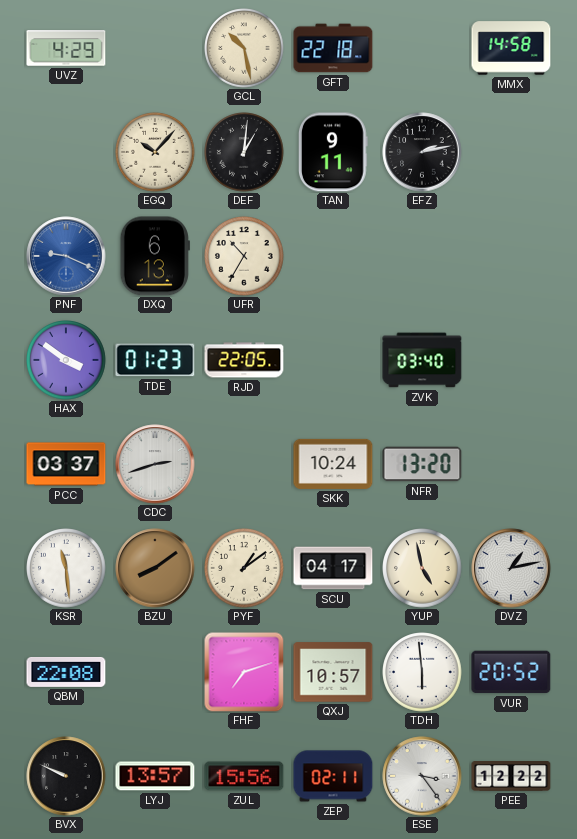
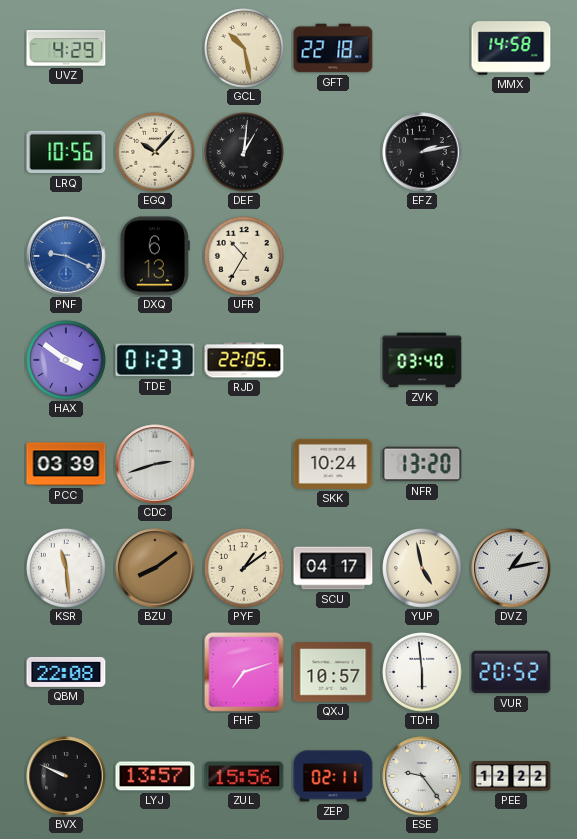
LRQ: none -> 10:56
TAN: 9:11 -> none
PCC: 03:37 -> 03:39
ESE: 3:24 -> 9:24
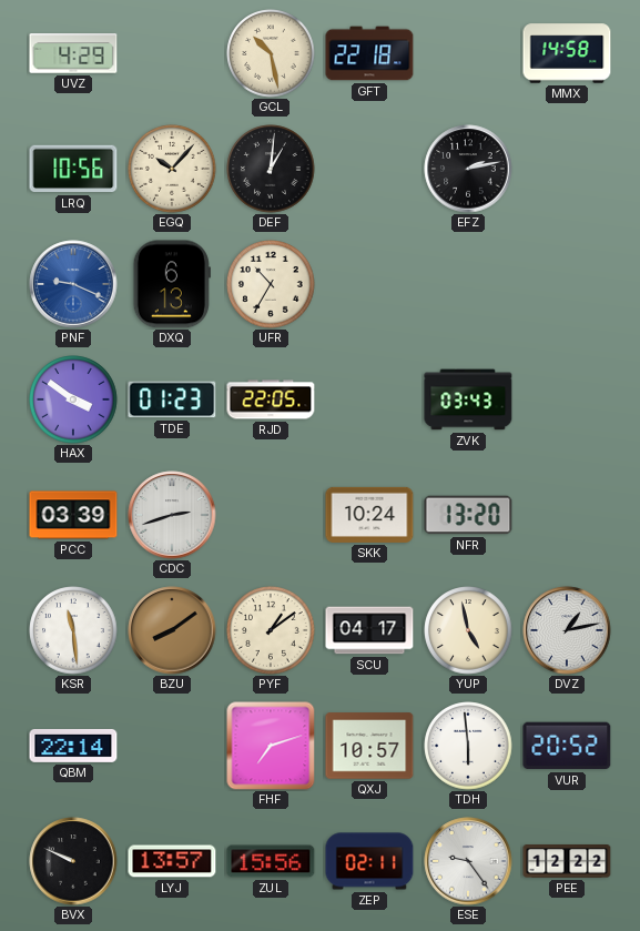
ZVK: 03:40 -> 03:43
QBM: 22:08 -> 22:14
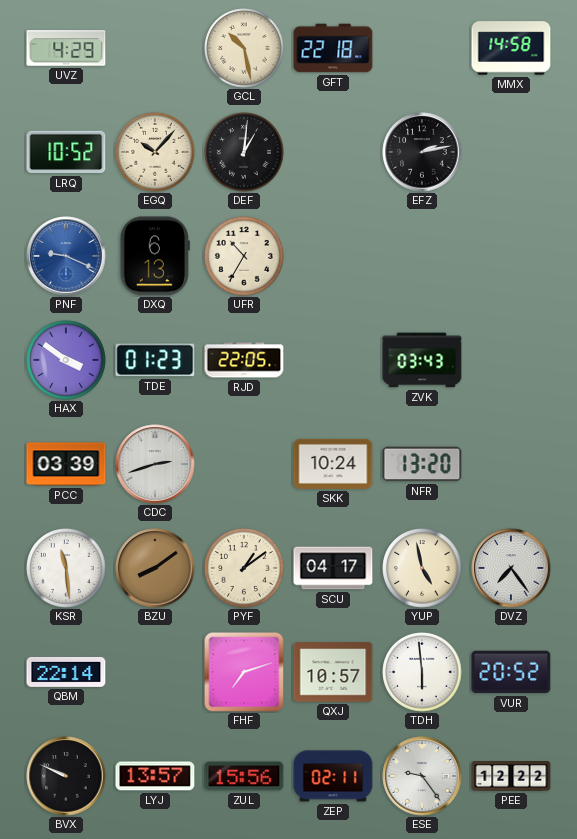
LRQ: 10:56 -> 10:52
DVZ: 1:13 -> 7:24
